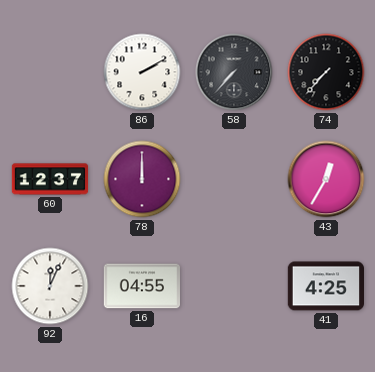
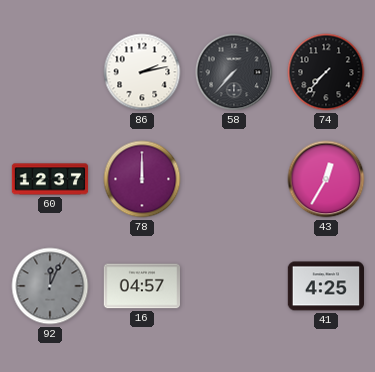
86: 2:10 -> 2:13
92 dial: white -> grey
16: 04:55 -> 04:57
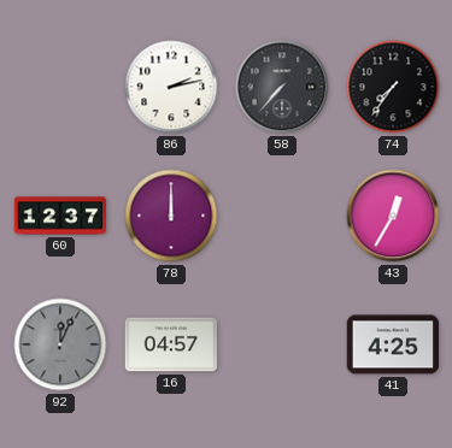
74: 7:37 -> 7:36
